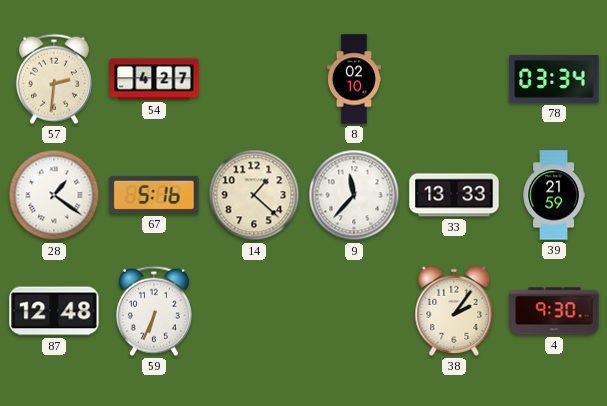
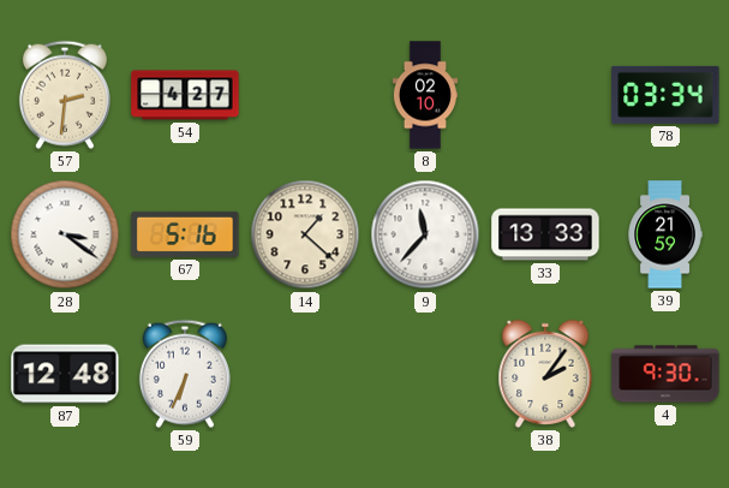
28: 1:21 -> 3:21
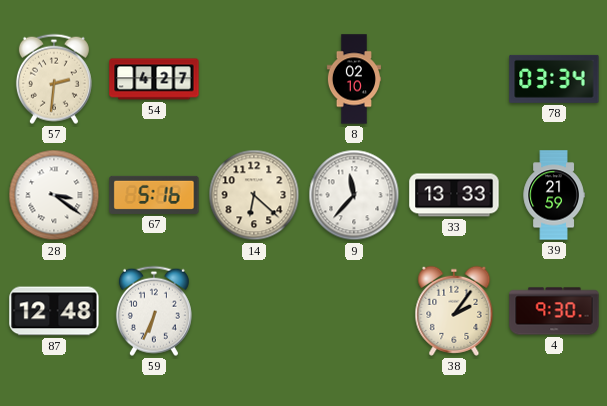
14: 1:22 -> 6:22
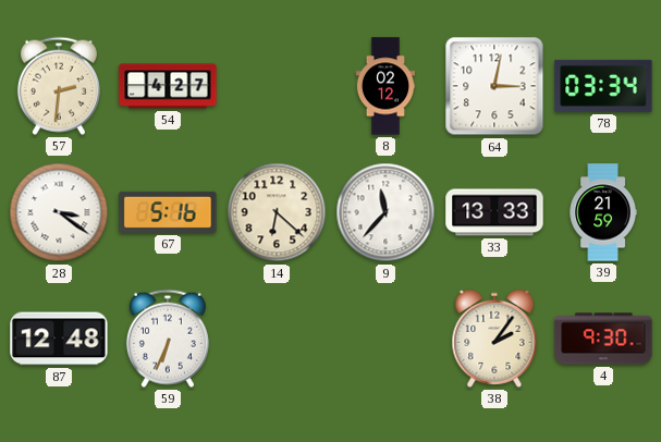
8: 02:10 -> 02:12
64: none -> 3:02
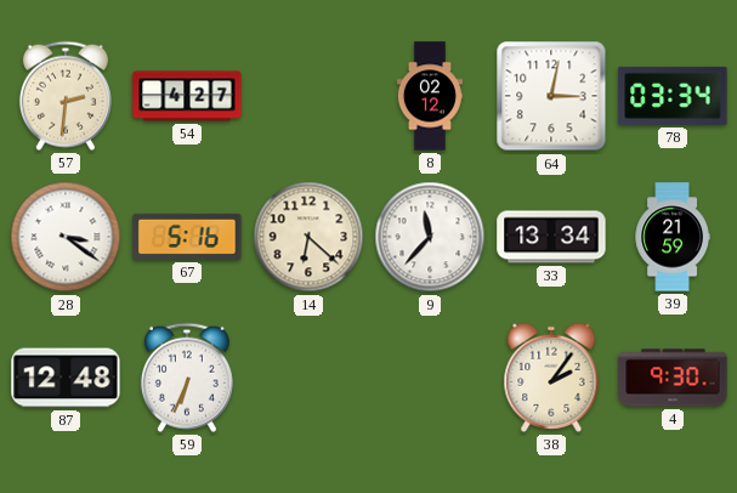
33: 13:33 -> 13:34
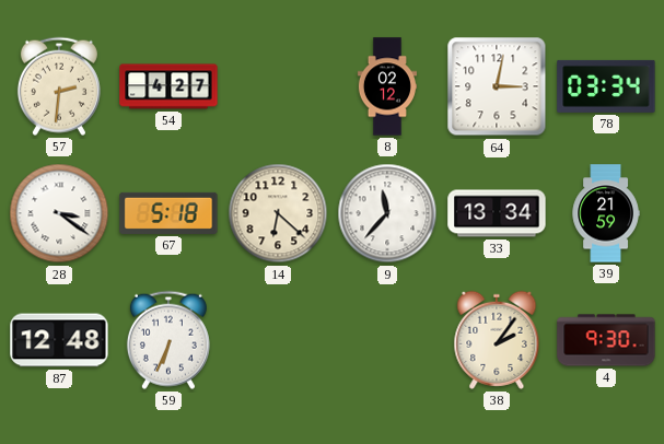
67: 5:16 -> 5:18
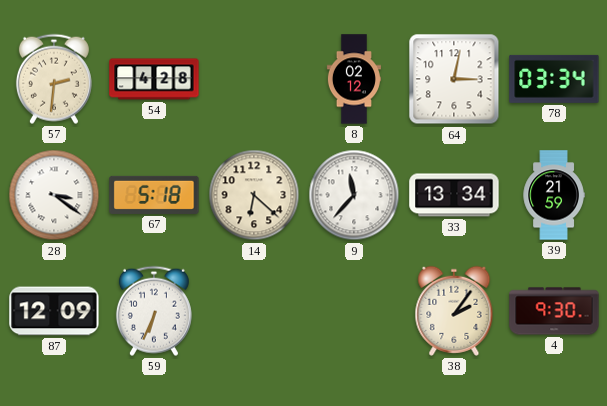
54: 4:27 -> 4:28
87: 12:48 -> 12:09
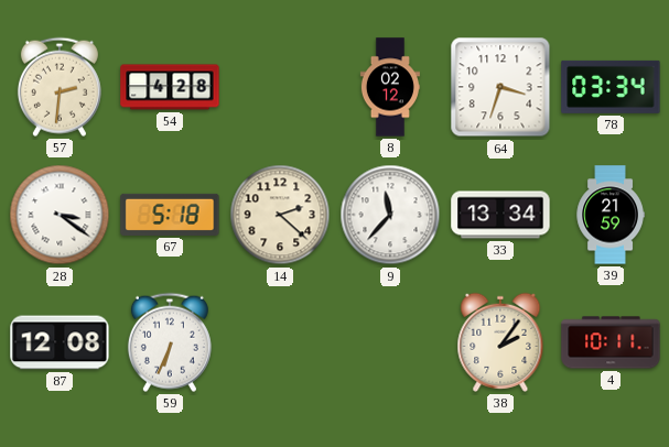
64: 3:02 -> 3:33
14: 6:22 -> 2:22
87: 12:09 -> 12:08
4: 9:30 -> 10:11
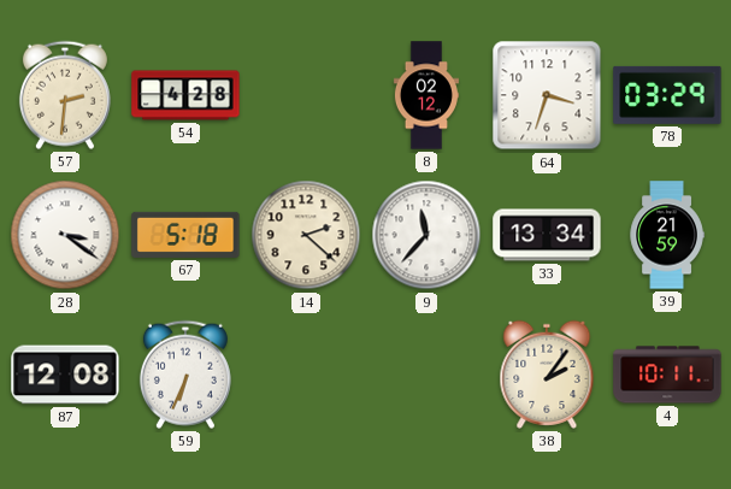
78: 03:34 -> 03:29
